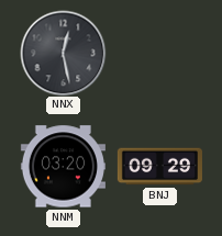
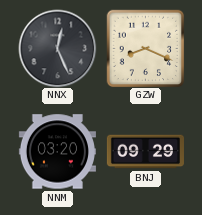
NNX: 12:28 -> 12:26
GZW: none -> 8:19
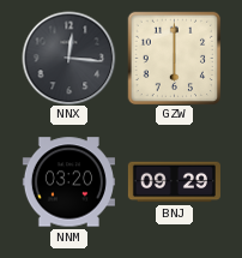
NNX: 12:26 -> 12:16
GZW: 8:19 -> 6:00
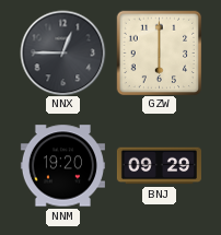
NNX: 12:16 -> 12:45
NNM: 03:20 -> 19:20
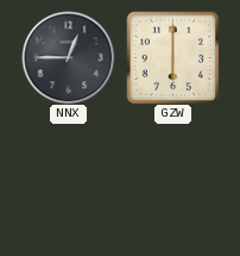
NNM: 19:20 -> none
BNJ: 09:29 -> none
